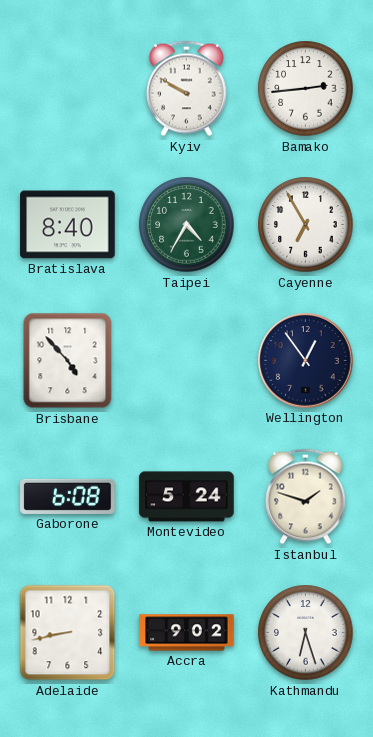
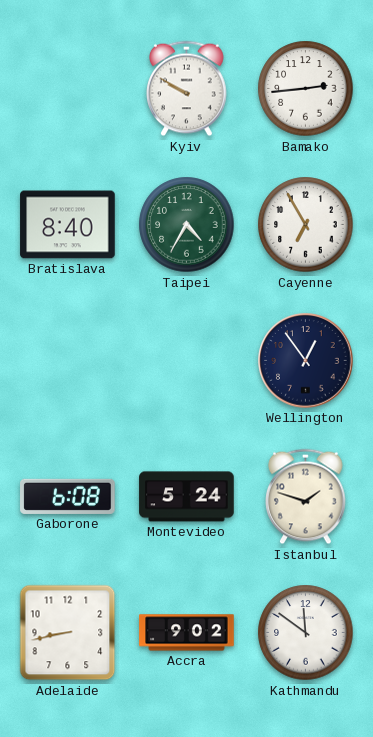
Brisbane: 4:53 -> none
Kathmandu: 6:27 -> 11:51
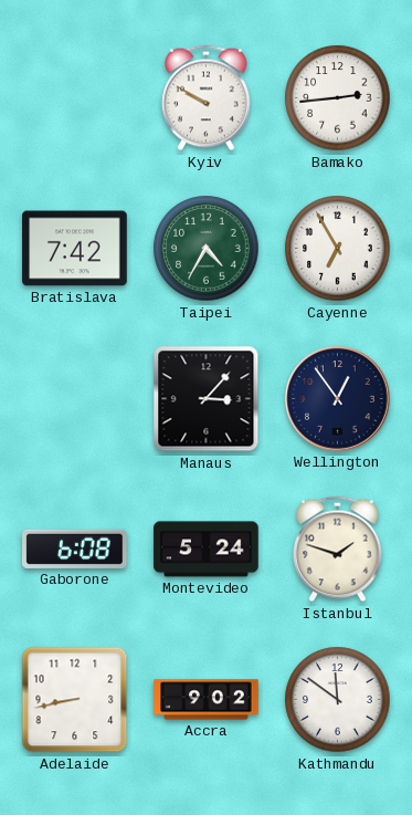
Bratislava: 8:40 -> 7:42
Manaus: none -> 3:07
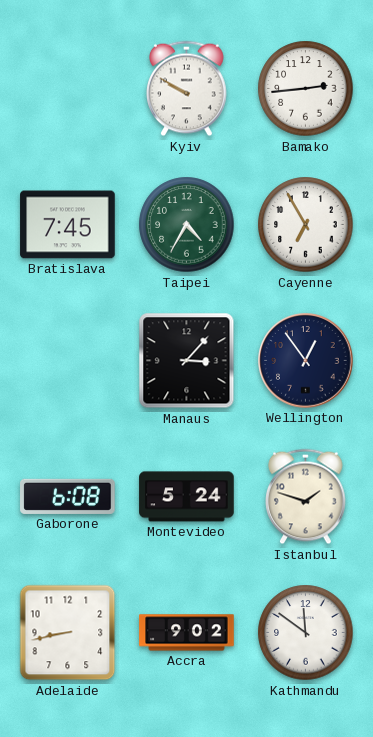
Bratislava: 7:42 -> 7:45
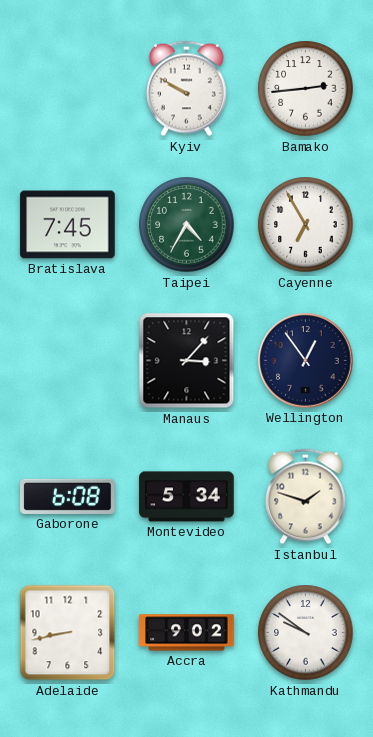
Montevideo: 5:24 -> 5:34
Kathmandu: 11:51 -> 9:51
